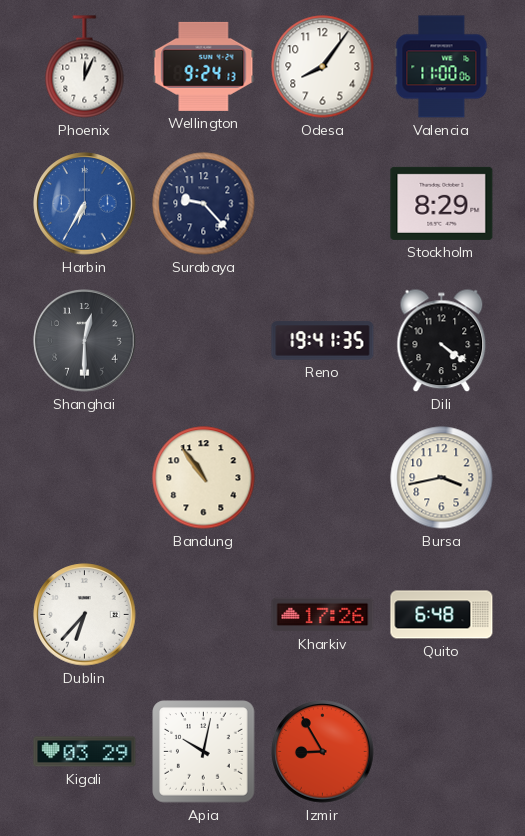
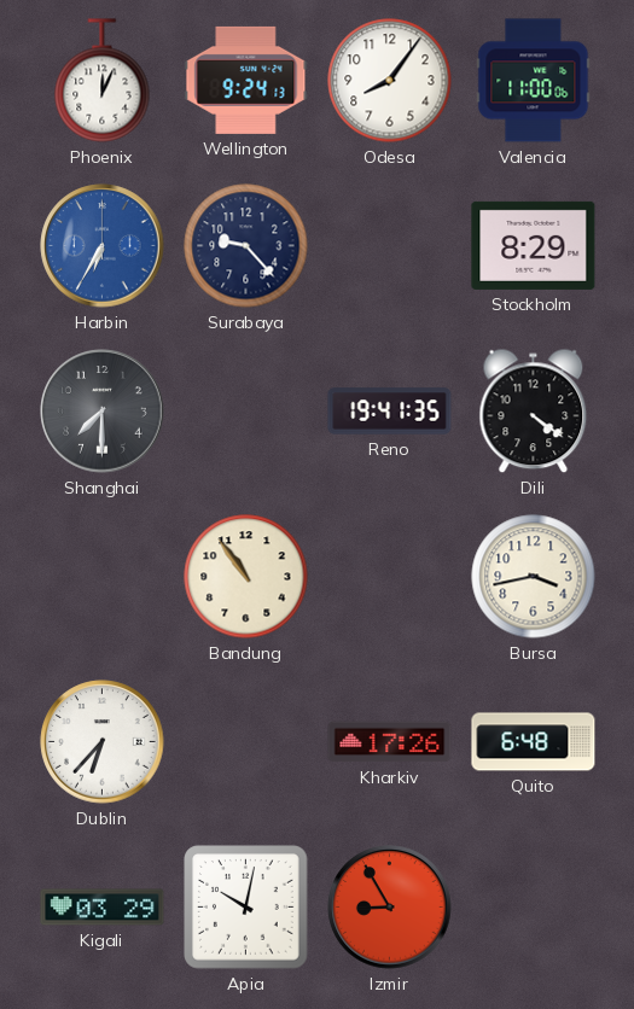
Shanghai: 12:30 -> 7:30
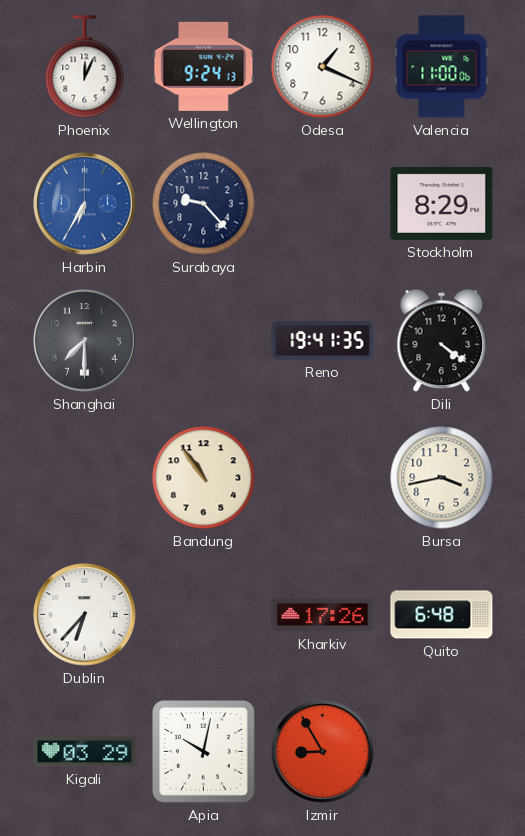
Odesa: 8:06 -> 1:19
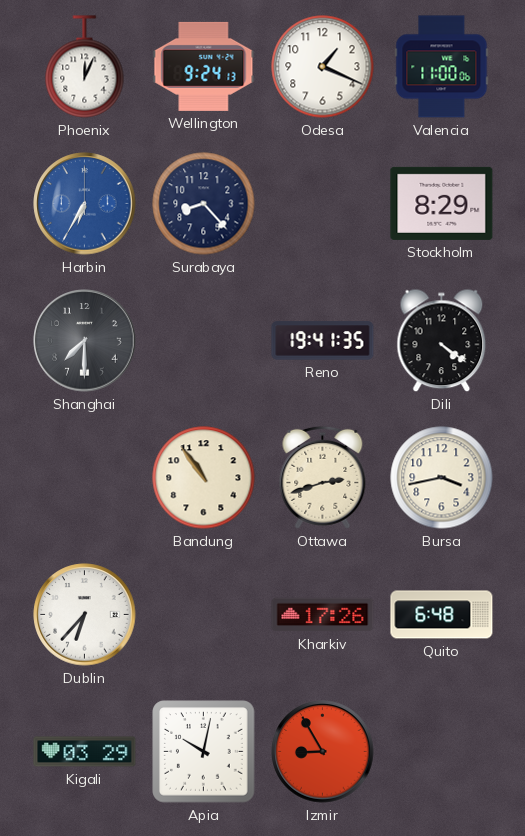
Surabaya: 9:23 -> 8:23
Ottawa: none -> 2:42
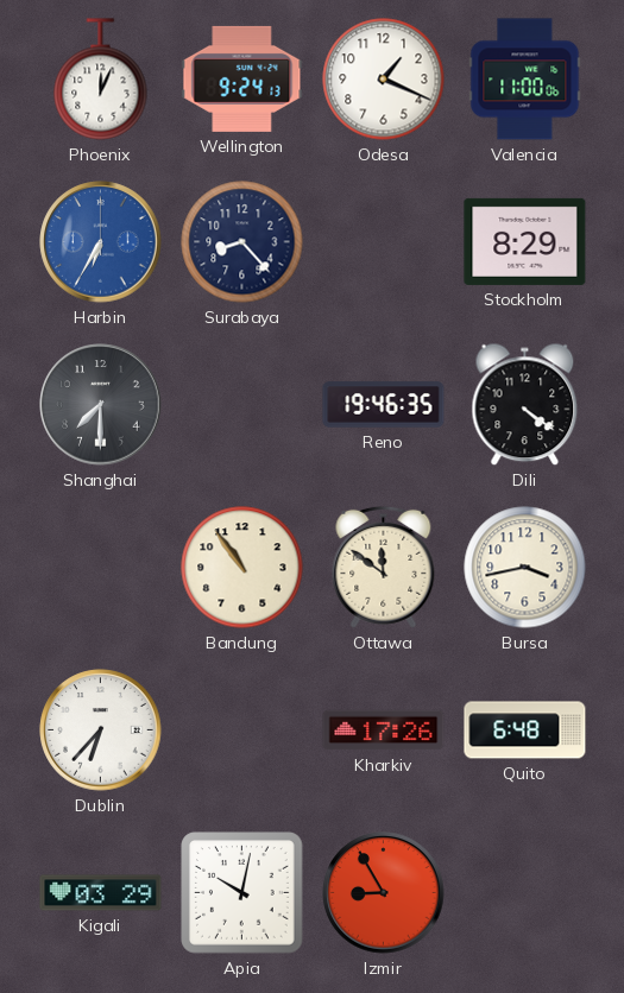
Reno: 19:41 -> 19:46
Ottawa: 2:42 -> 11:51
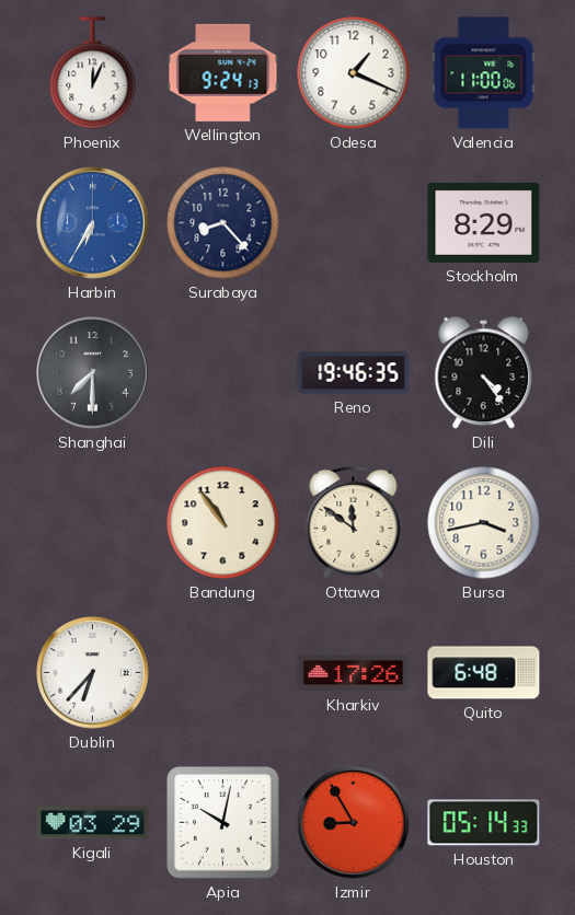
Dili: 4:21 -> 4:24
Houston: none -> 05:14
